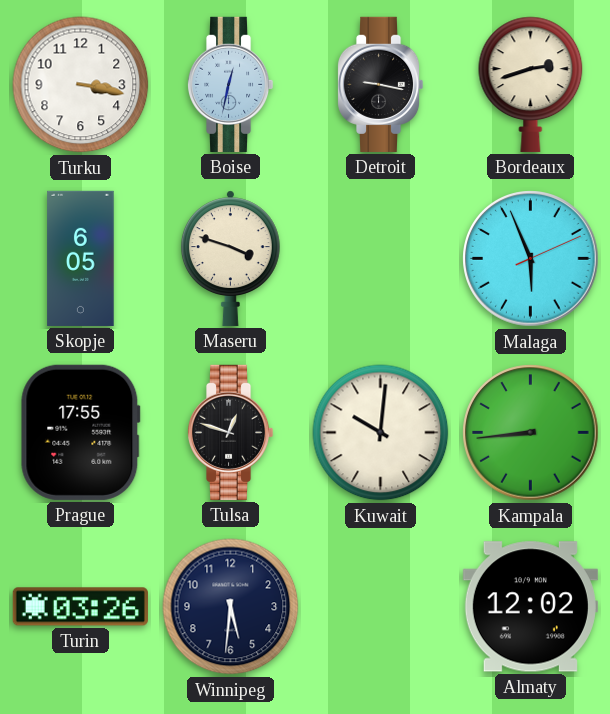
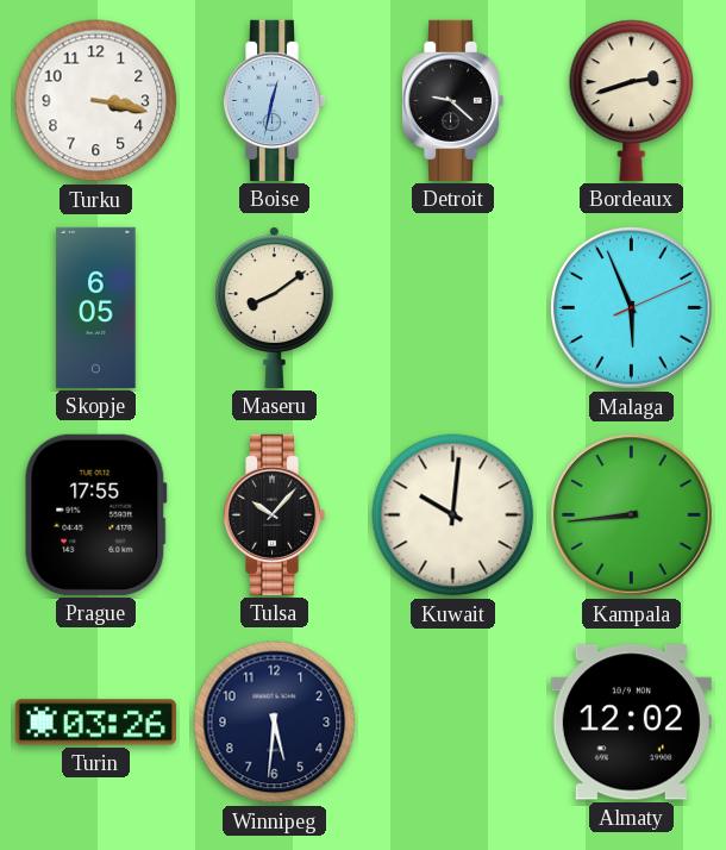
Detroit: 9:17 -> 9:22
Maseru: 3:48 -> 8:09
Tulsa: 12:48 -> 10:07
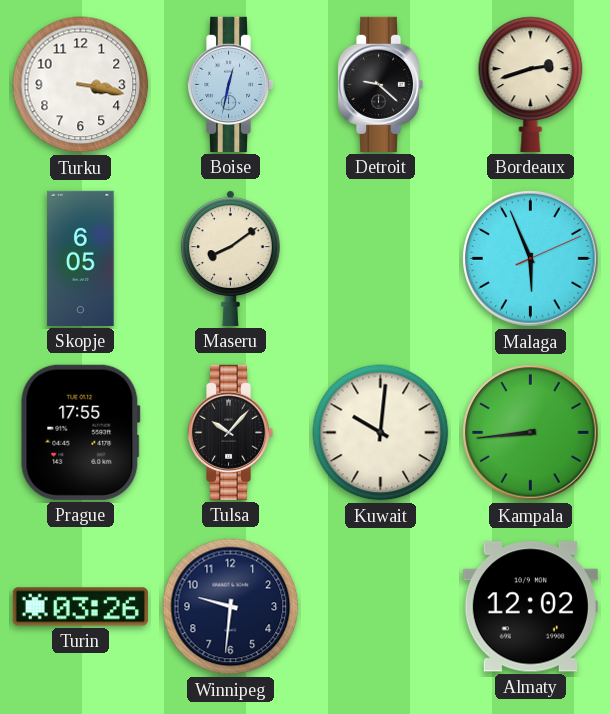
Winnipeg: 5:31 -> 9:31
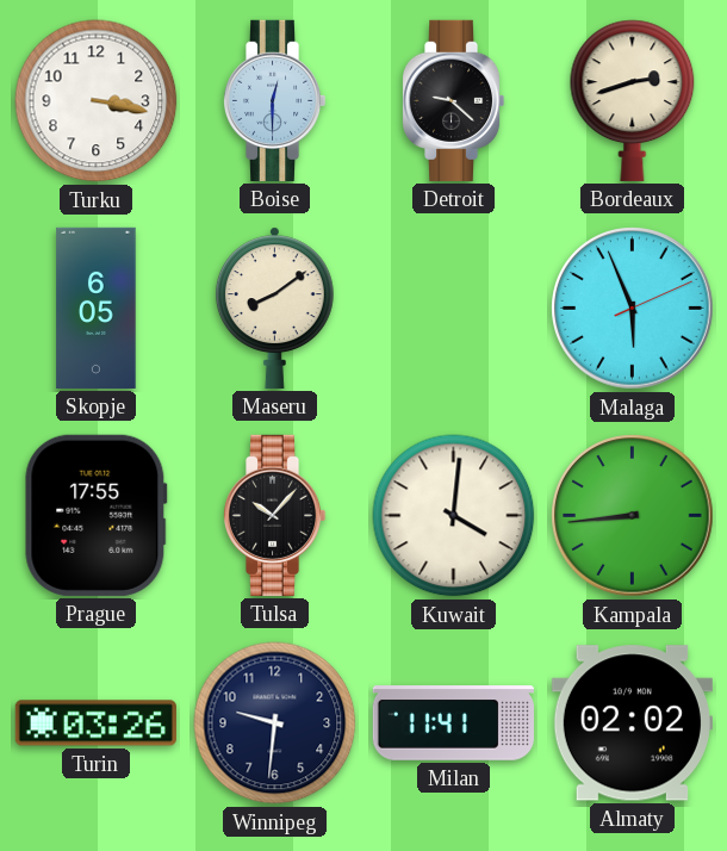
Boise: 12:32 -> 12:30
Kuwait: 10:01 -> 4:01
Milan: none -> 11:41
Almaty: 12:02 -> 02:02
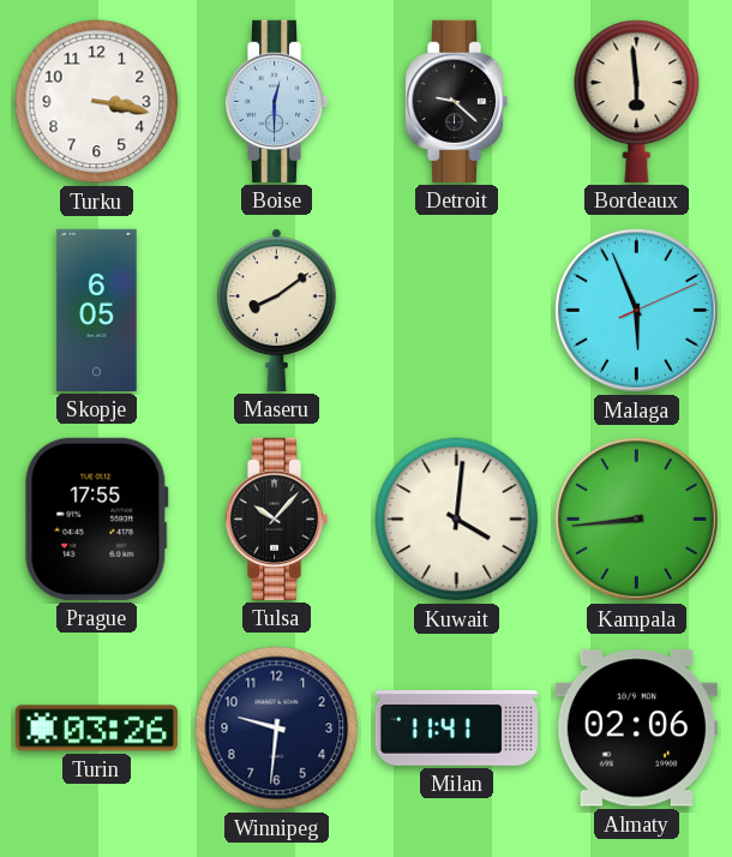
Bordeaux: 2:42 -> 5:59
Almaty: 02:02 -> 02:06
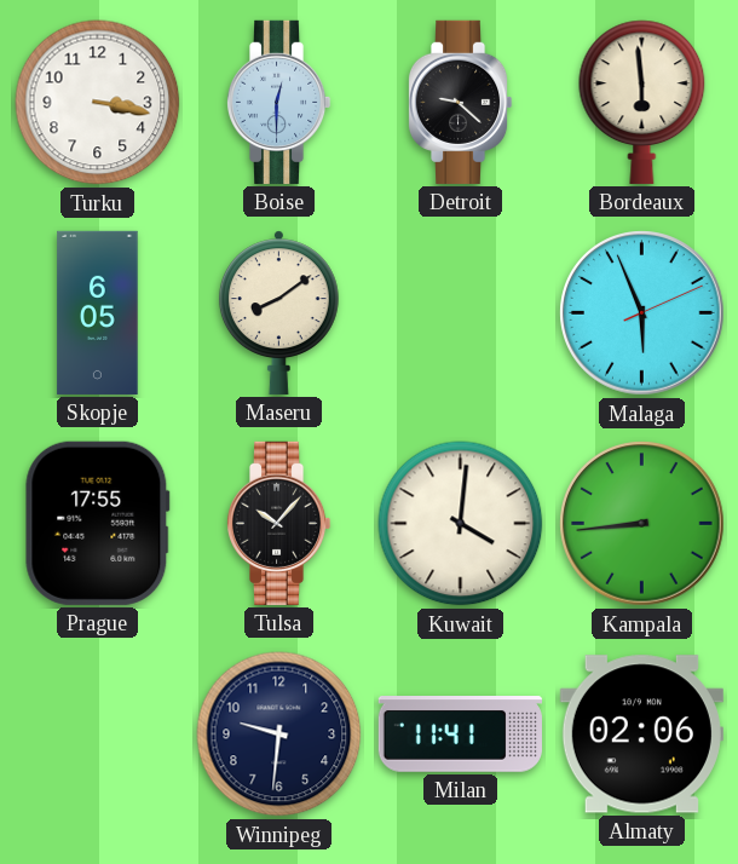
Turin: 03:26 -> none
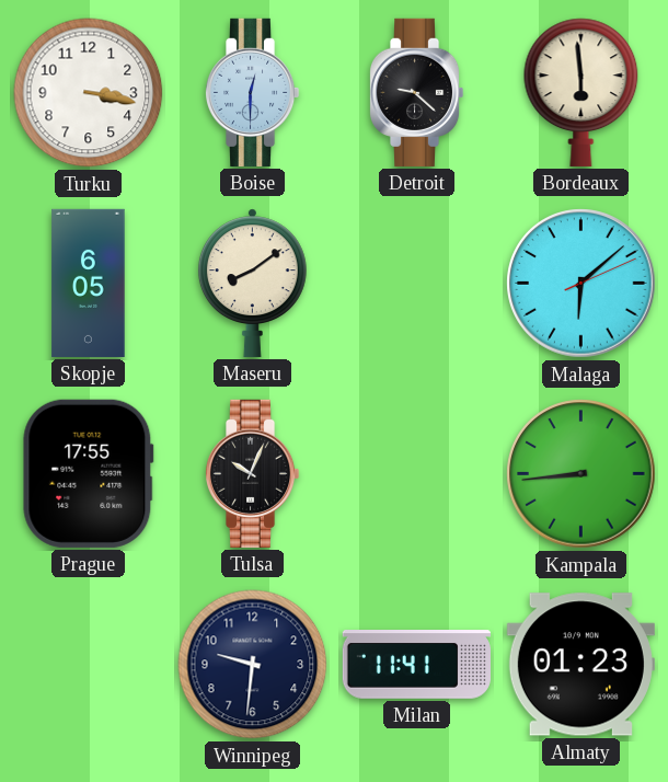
Malaga: 5:56 -> 6:08
Tulsa: 10:07 -> 10:04
Kuwait: 4:01 -> none
Almaty: 02:06 -> 01:23
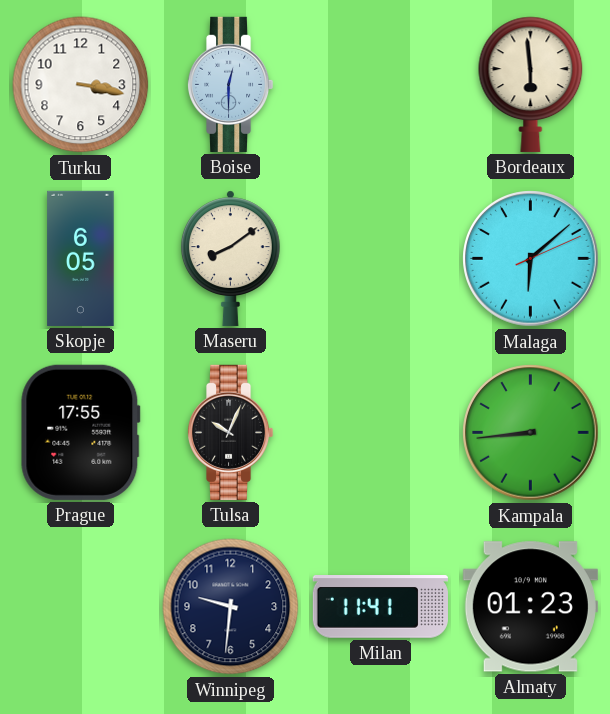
Detroit: 9:22 -> none
